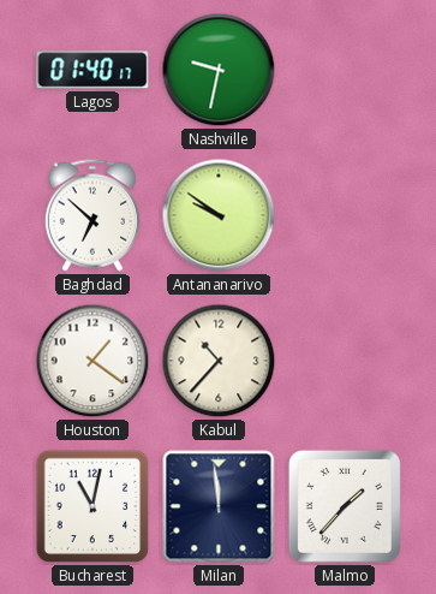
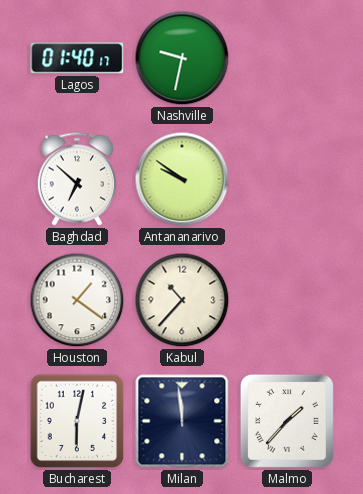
Bucharest: 11:02 -> 6:02
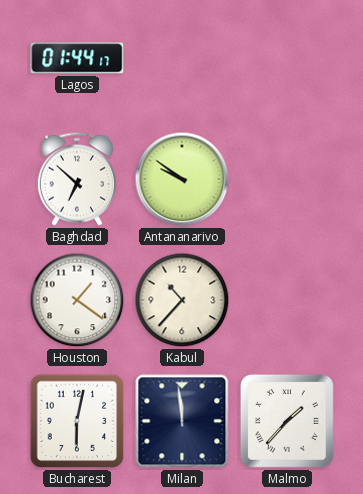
Lagos: 01:40 -> 01:44
Nashville: 9:32 -> none
